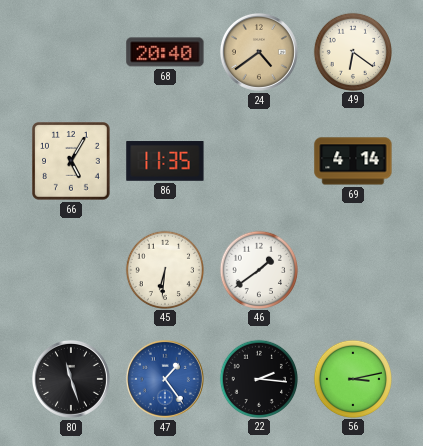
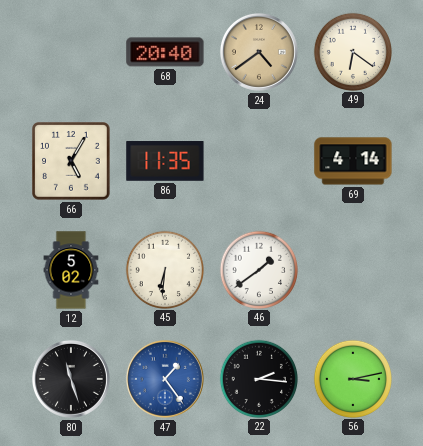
12: none -> 5:02
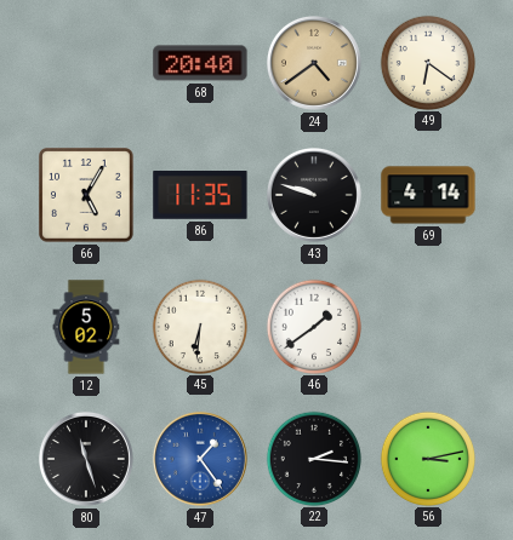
43: none -> 9:48
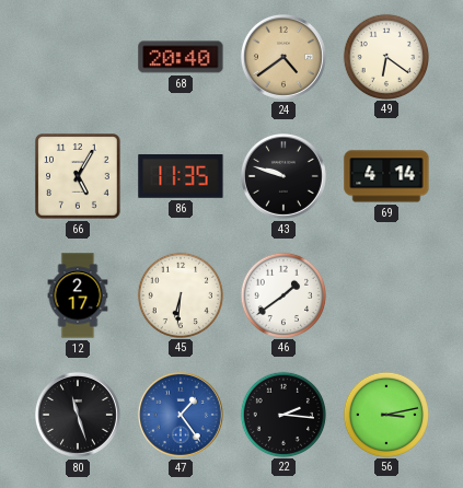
12: 5:02 -> 2:17
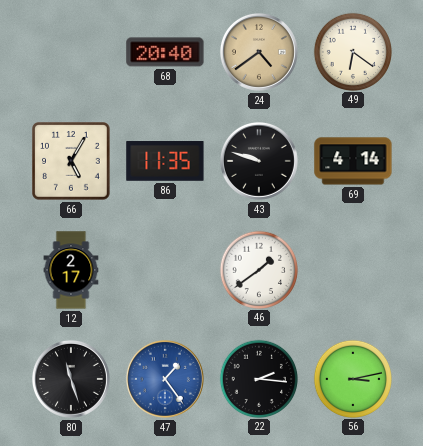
45: 6:31 -> none
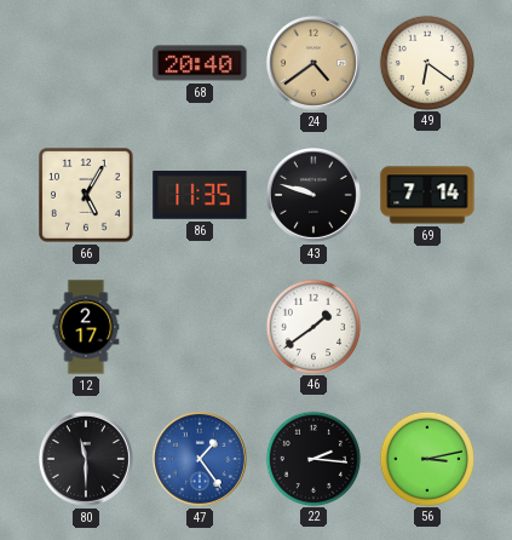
69: 4:14 -> 7:14
80: 11:27 -> 11:30
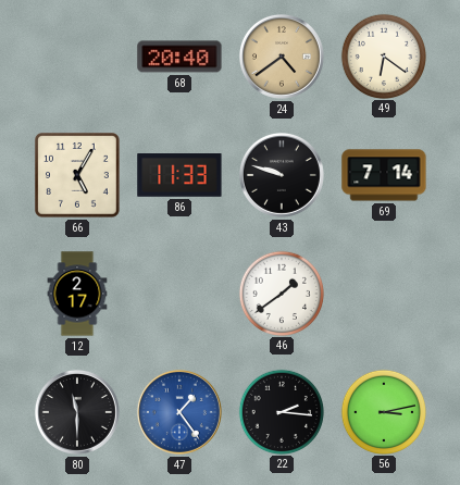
86: 11:35 -> 11:33
